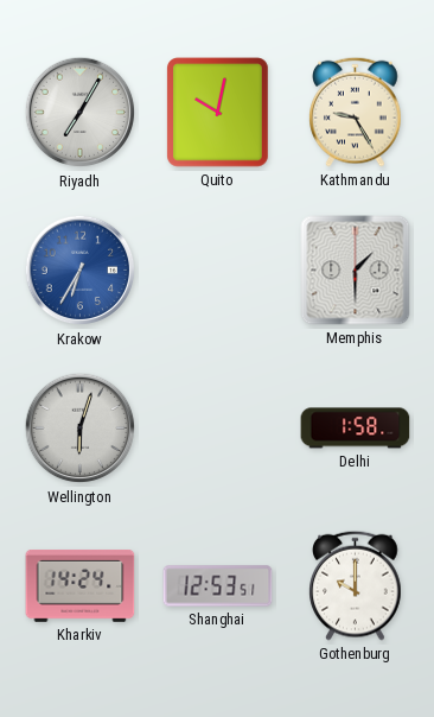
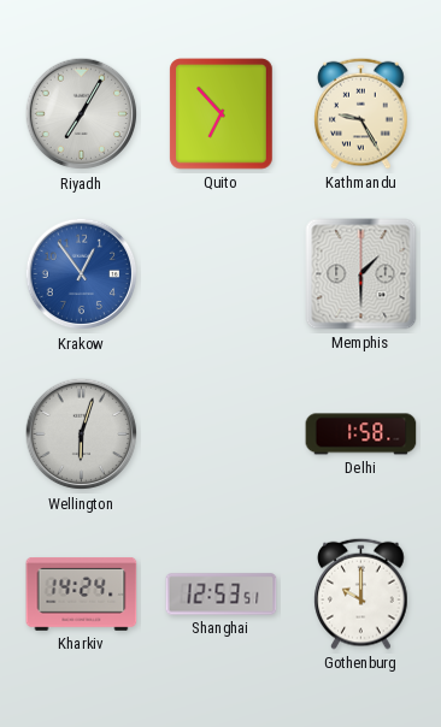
Quito: 10:02 -> 6:53
Krakow: 6:35 -> 12:54
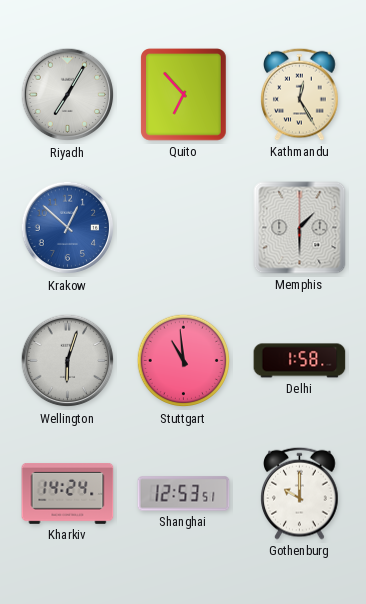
Kathmandu: 9:25 -> 12:25
Krakow: 12:54 -> 12:52
Stuttgart: none -> 10:59
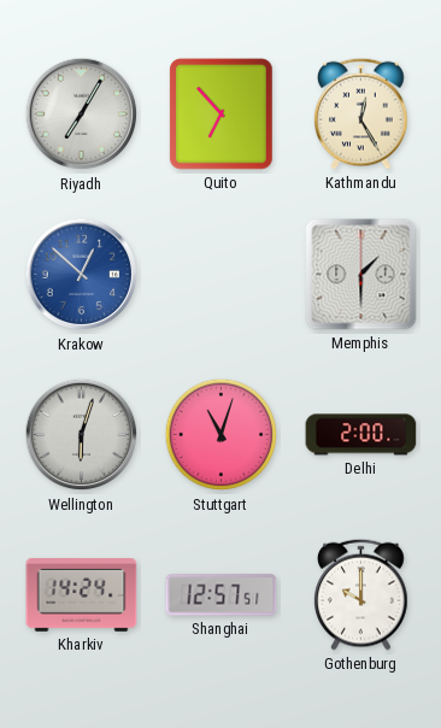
Stuttgart: 10:59 -> 11:03
Delhi: 1:58 -> 2:00
Shanghai: 12:53 -> 12:57
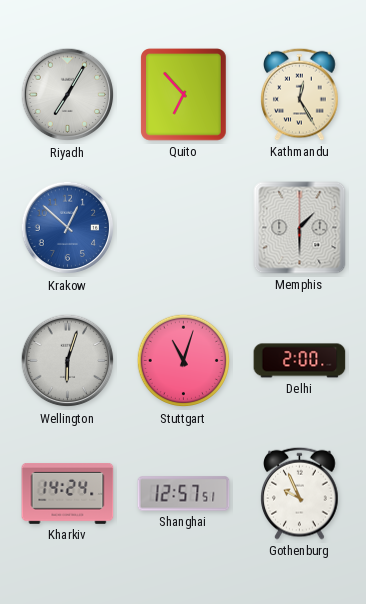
Gothenburg: 10:00 -> 9:56
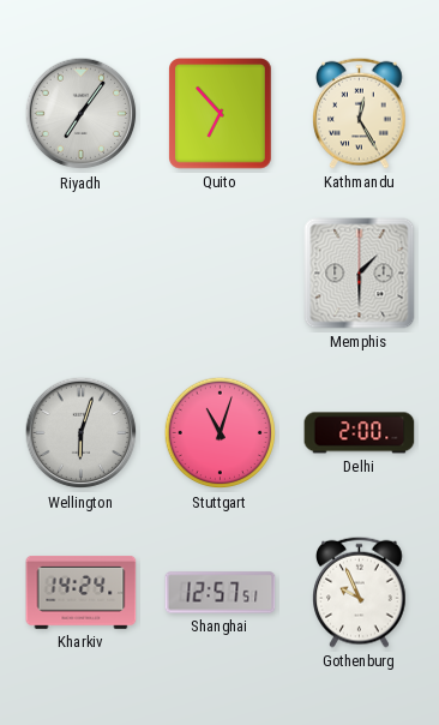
Riyadh: 7:05 -> 7:06
Krakow: 12:52 -> none
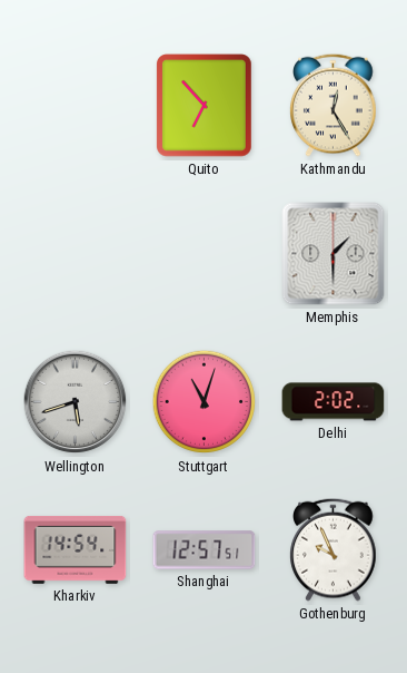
Riyadh: 7:06 -> none
Wellington: 6:03 -> 5:42
Delhi: 2:00 -> 2:02
Kharkiv: 14:24 -> 14:54
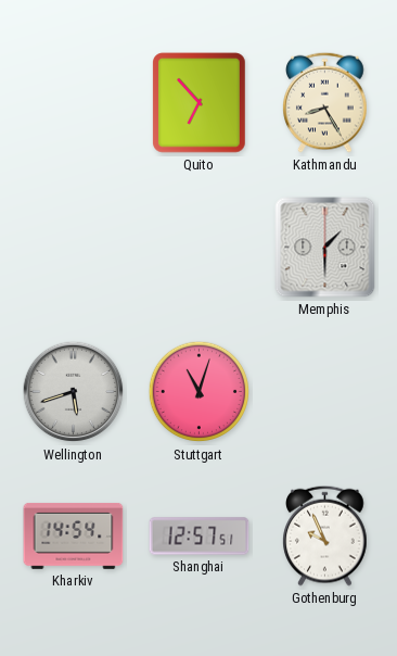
Kathmandu: 12:25 -> 8:25
Delhi: 2:02 -> none
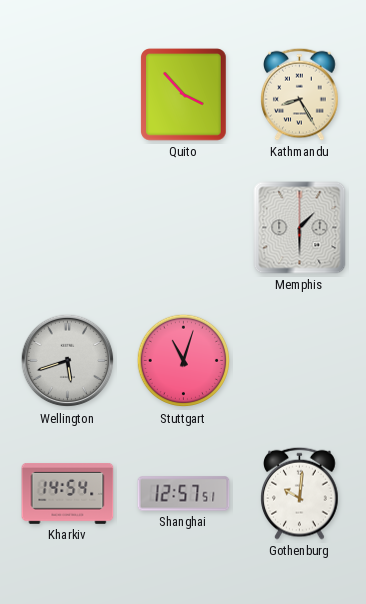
Quito: 6:53 -> 3:53
Gothenburg: 9:56 -> 10:01
